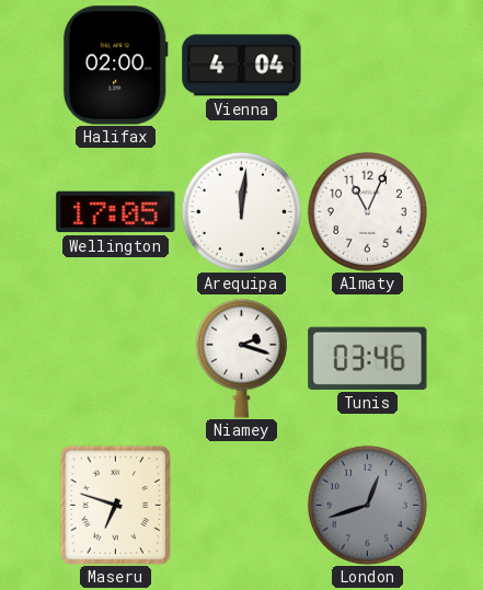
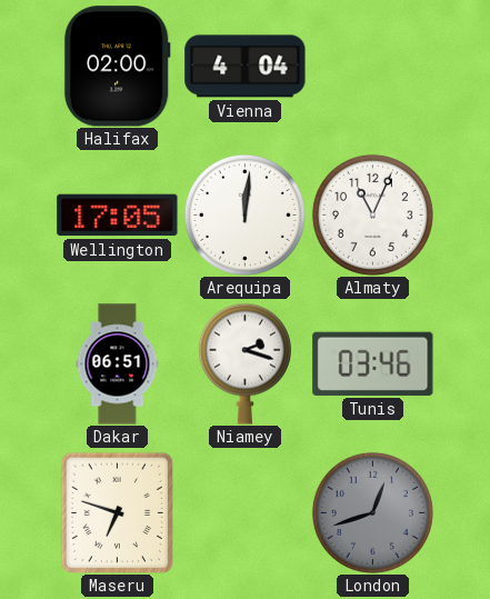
Dakar: none -> 06:51
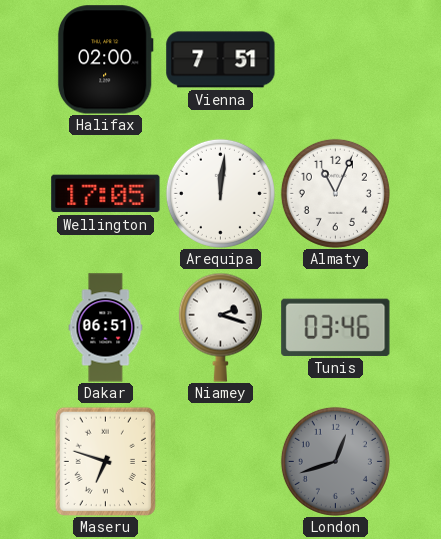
Vienna: 4:04 -> 7:51
